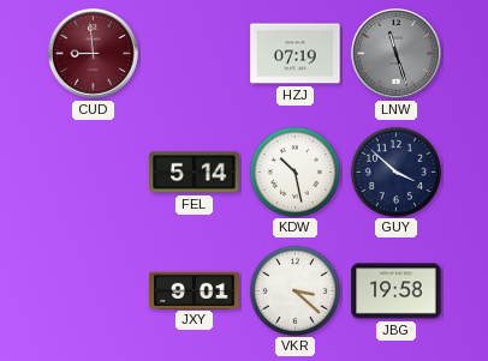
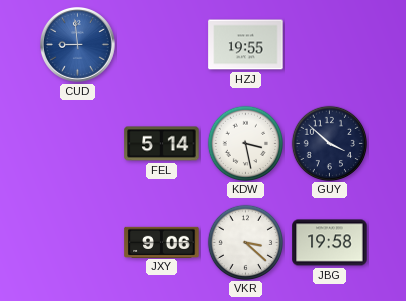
CUD dial: burgundy -> blue
HZJ: 07:19 -> 19:55
LNW: 11:27 -> none
KDW: 10:28 -> 3:28
JXY: 9:01 -> 9:06
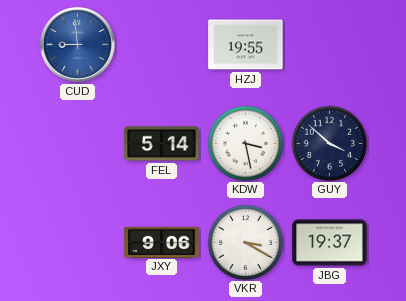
VKR: 3:22 -> 3:20
JBG: 19:58 -> 19:37
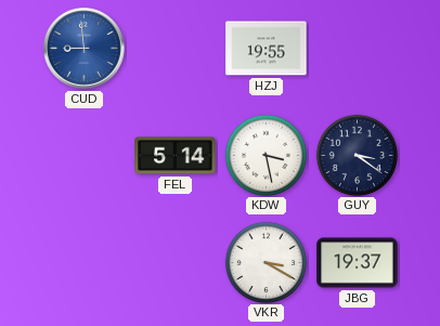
GUY: 3:52 -> 3:21
JXY: 9:06 -> none
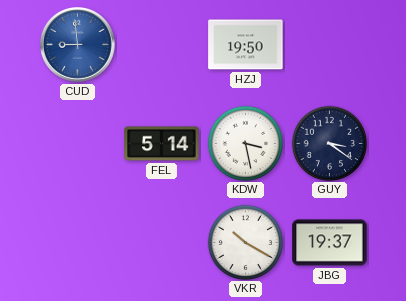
HZJ: 19:55 -> 19:50
VKR: 3:20 -> 10:20
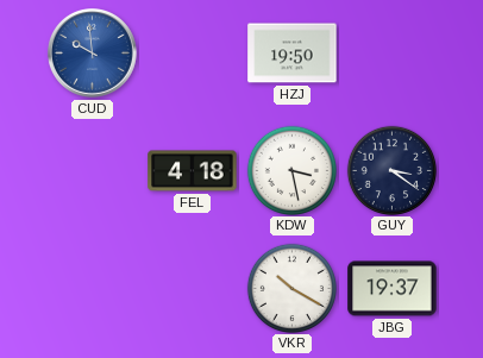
CUD: 8:59 -> 9:59
FEL: 5:14 -> 4:18
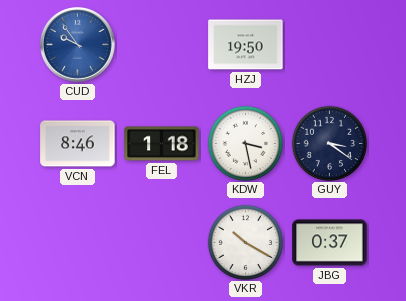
CUD: 9:59 -> 9:54
VCN: none -> 8:46
FEL: 4:18 -> 1:18
JBG: 19:37 -> 0:37
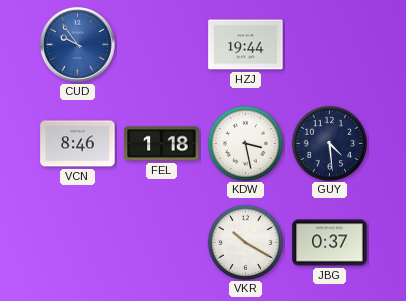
HZJ: 19:50 -> 19:44
GUY: 3:21 -> 4:29
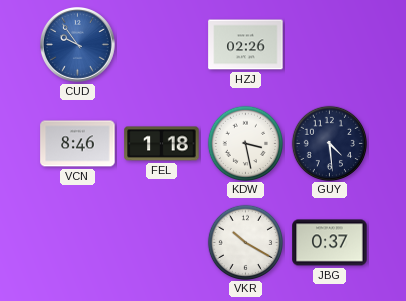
HZJ: 19:44 -> 02:26
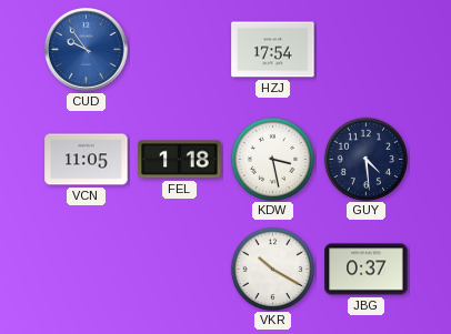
HZJ: 02:26 -> 17:54
VCN: 8:46 -> 11:05
